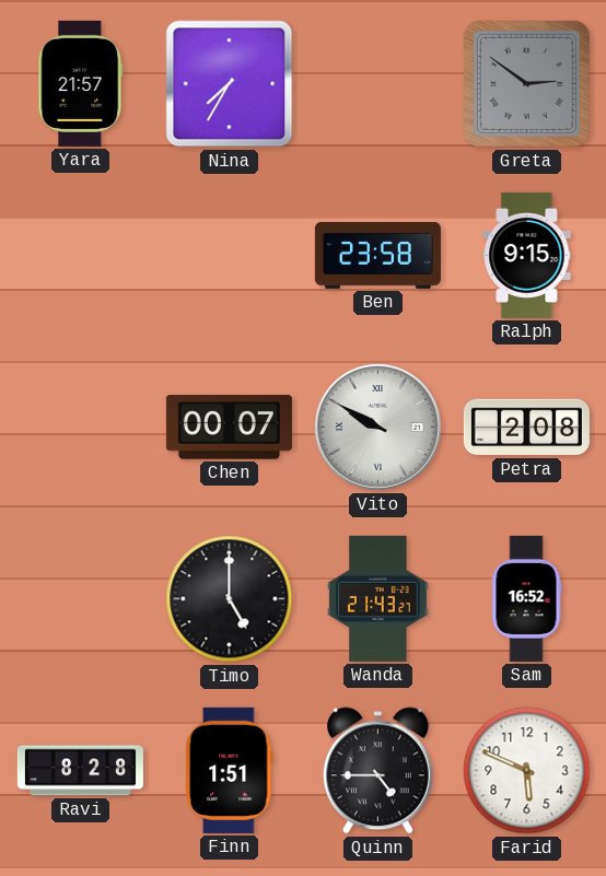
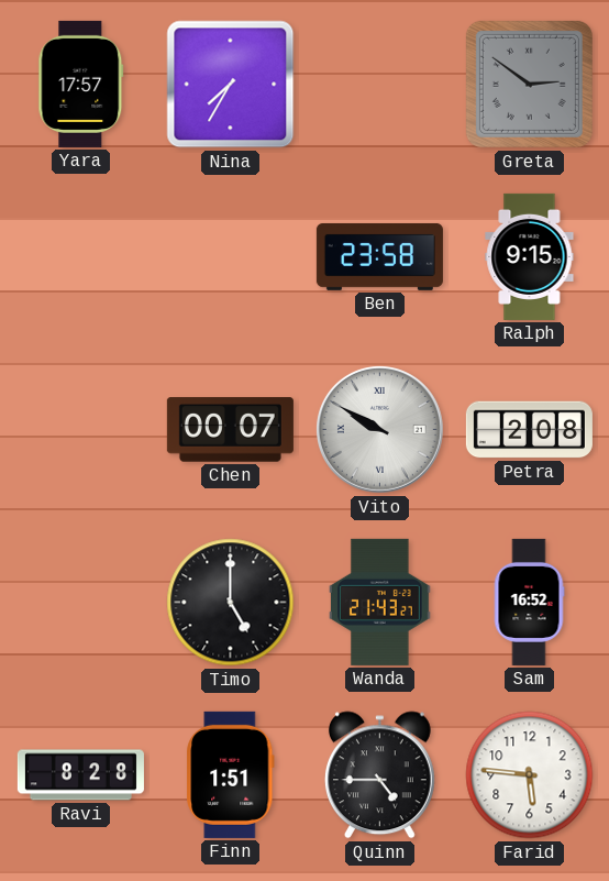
Yara: 21:57 -> 17:57
Farid: 5:49 -> 5:46
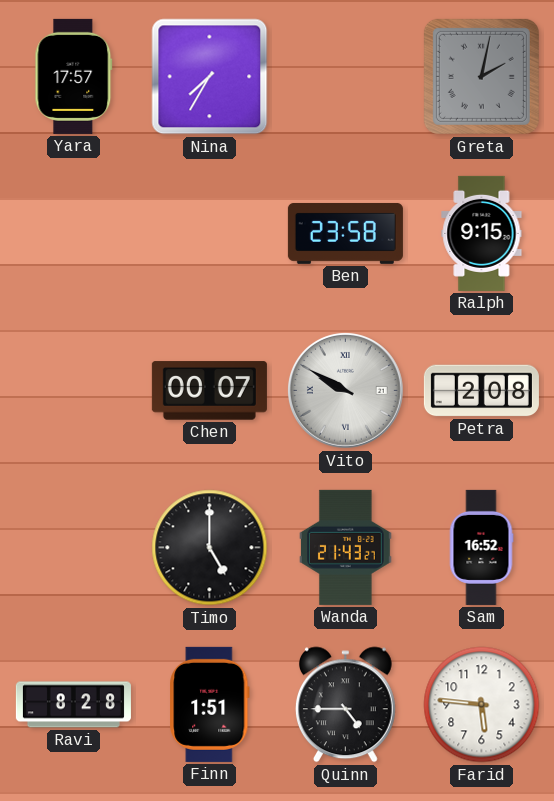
Greta: 2:51 -> 2:02
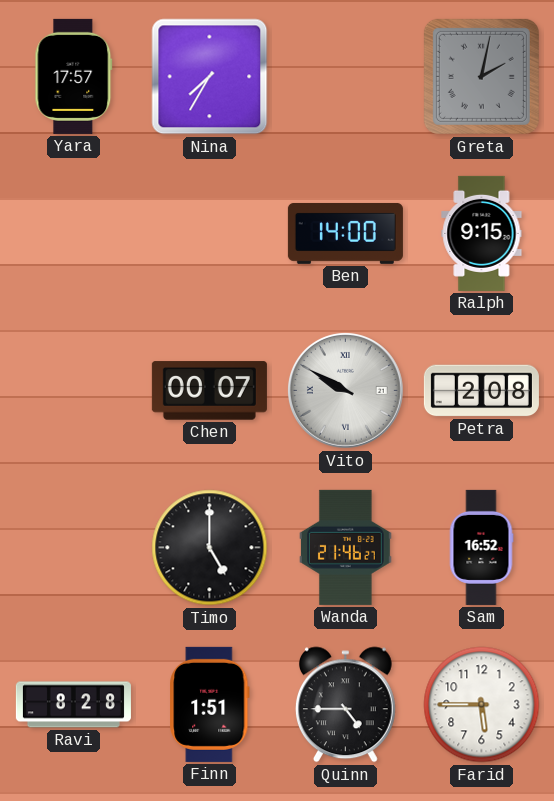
Ben: 23:58 -> 14:00
Wanda: 21:43 -> 21:46
Farid: 5:46 -> 5:45
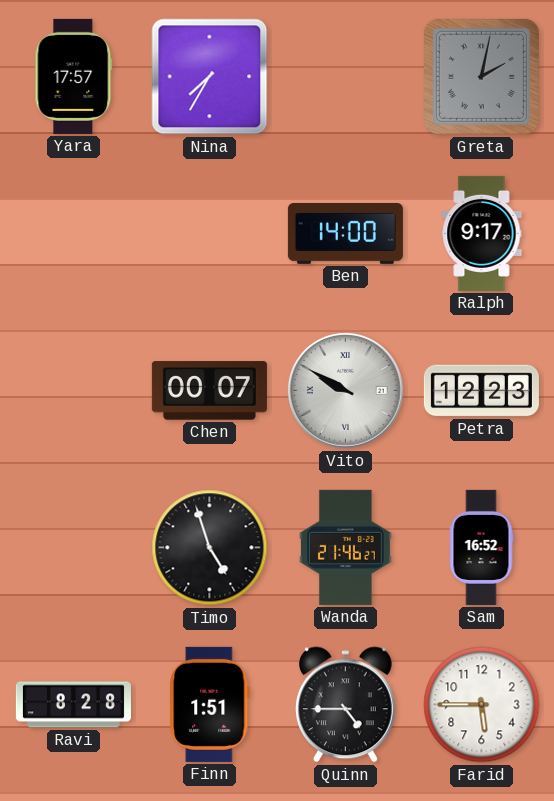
Ralph: 9:15 -> 9:17
Petra: 2:08 -> 12:23
Timo: 5:00 -> 4:57
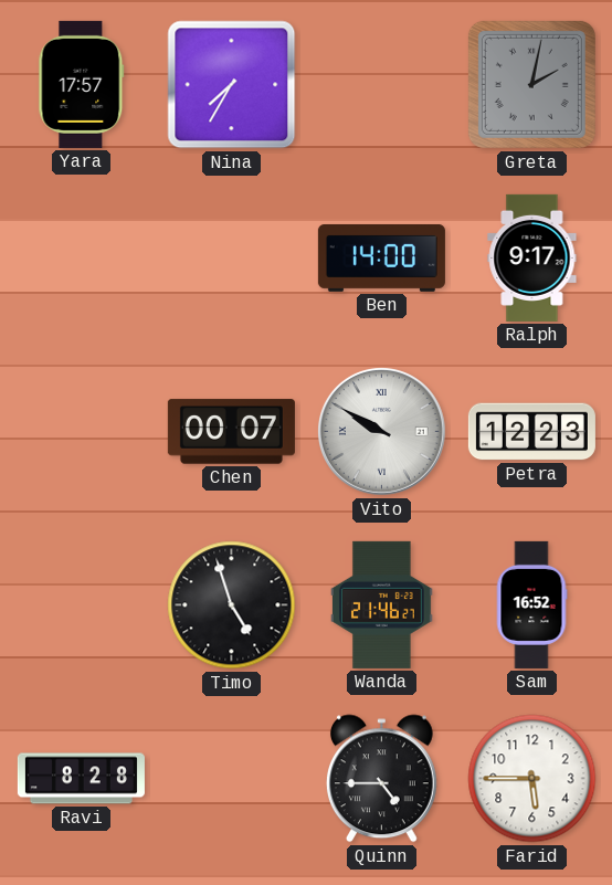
Finn: 1:51 -> none
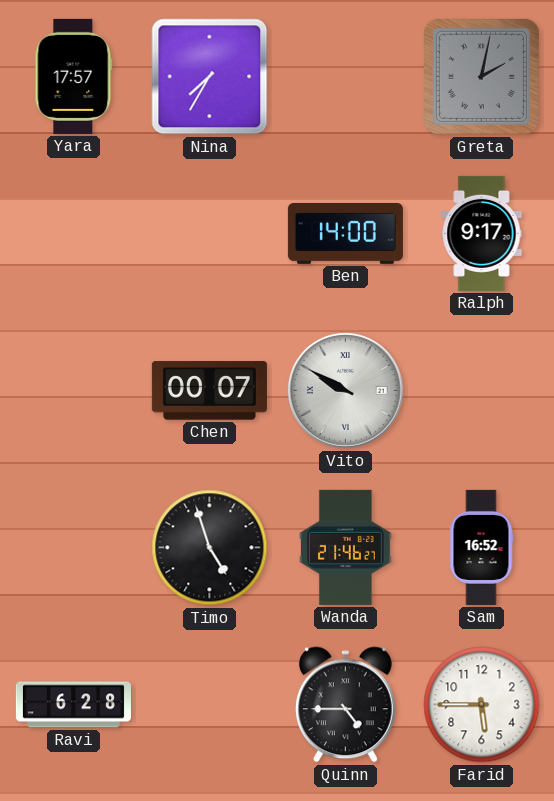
Petra: 12:23 -> none
Ravi: 8:28 -> 6:28
